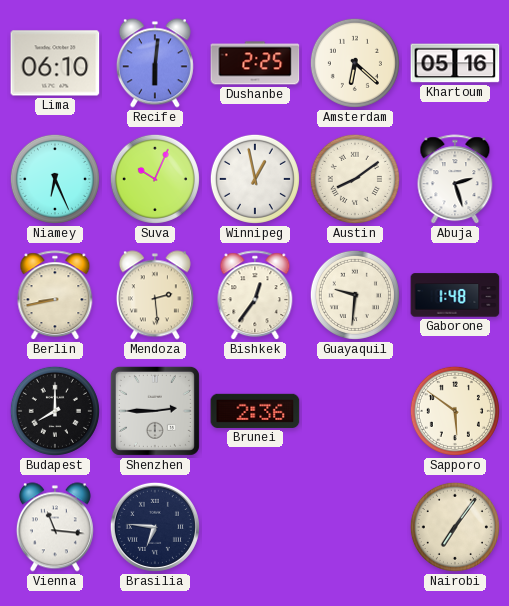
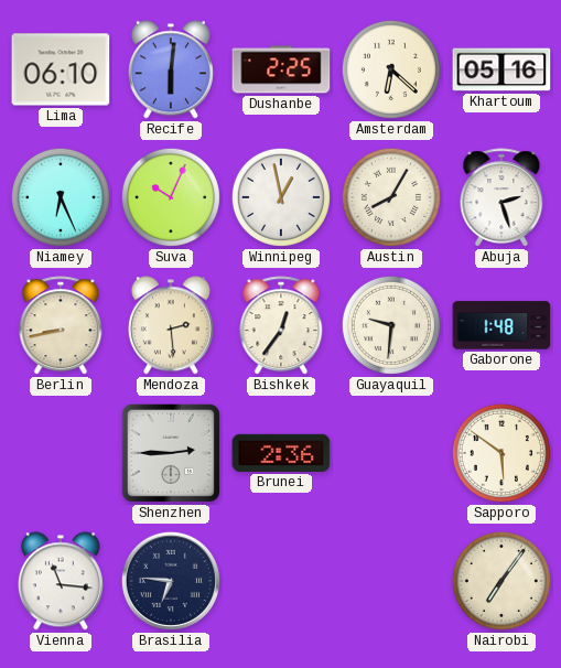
Austin: 8:09 -> 8:05
Budapest: 8:00 -> none
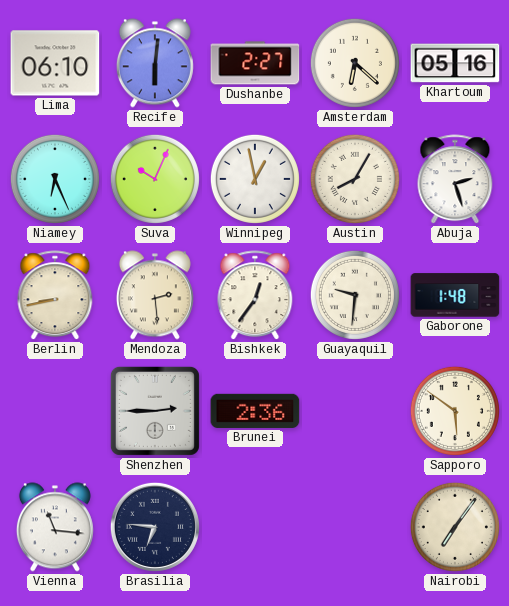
Dushanbe: 2:25 -> 2:27
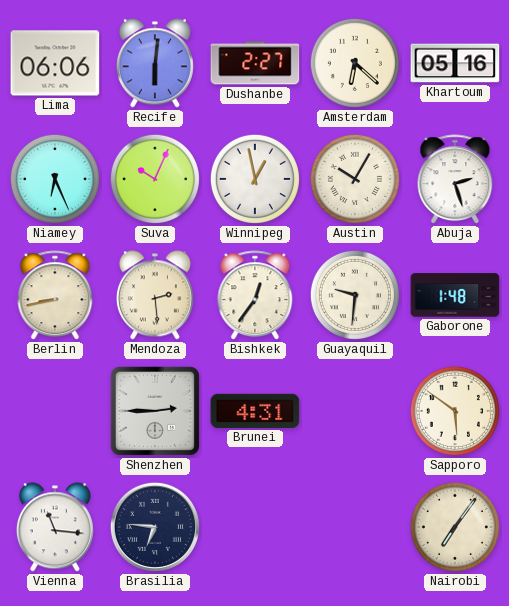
Lima: 06:10 -> 06:06
Austin: 8:05 -> 10:05
Brunei: 2:36 -> 4:31
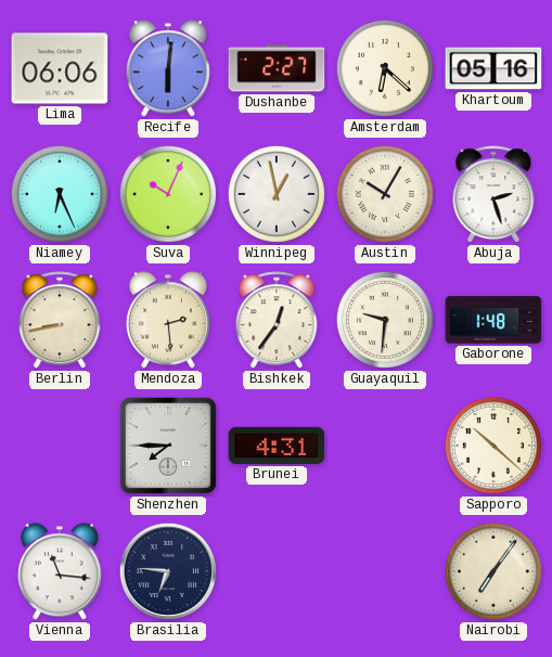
Shenzhen: 2:45 -> 7:45
Sapporo: 5:51 -> 10:22
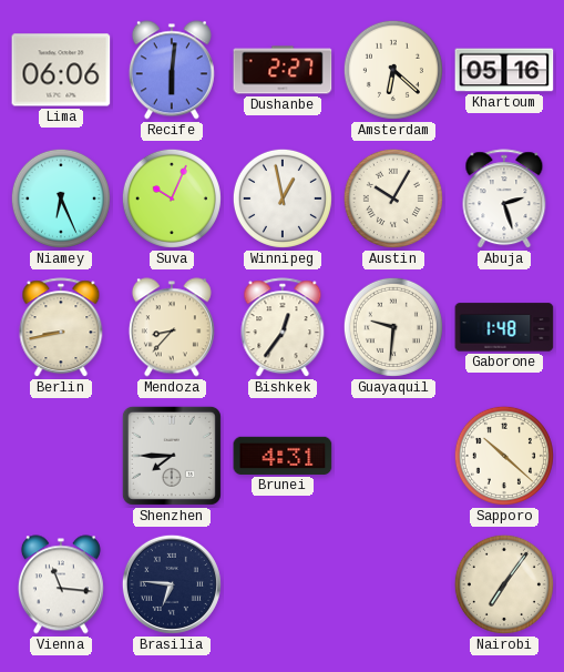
Mendoza: 2:29 -> 8:37
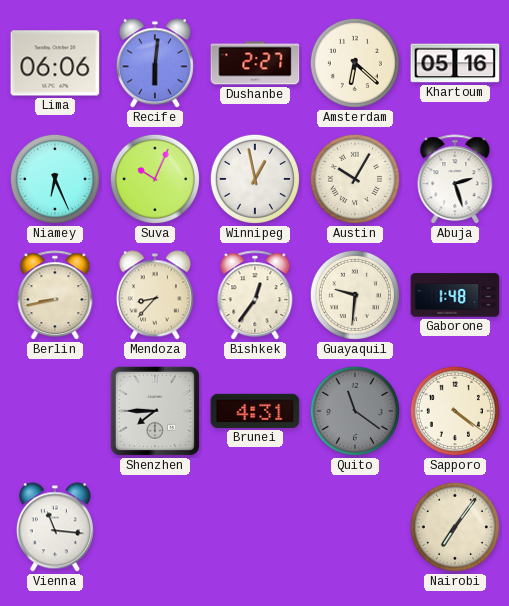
Quito: none -> 11:21
Sapporo: 10:22 -> 4:21
Brasilia: 6:46 -> none
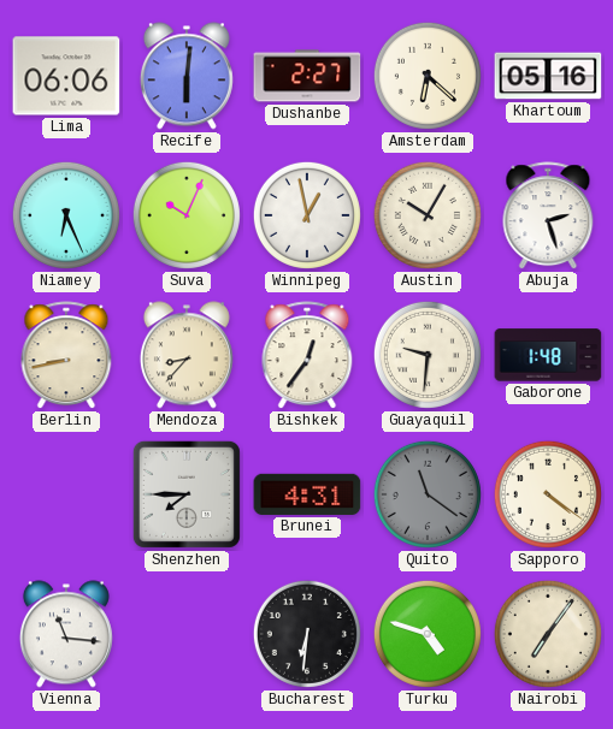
Bucharest: none -> 6:31
Turku: none -> 4:48
